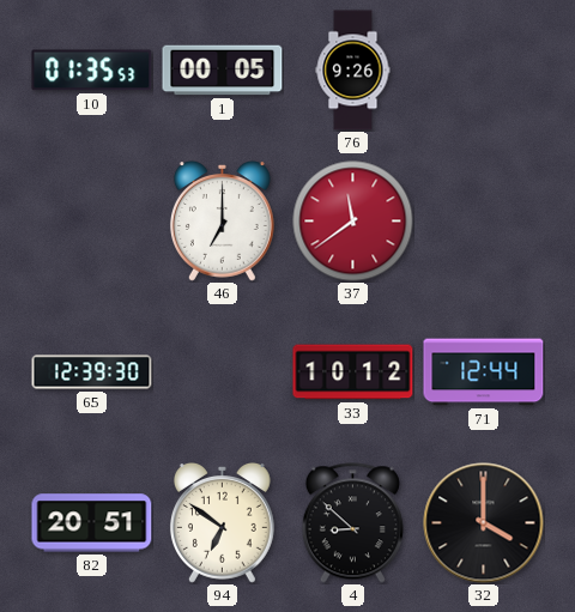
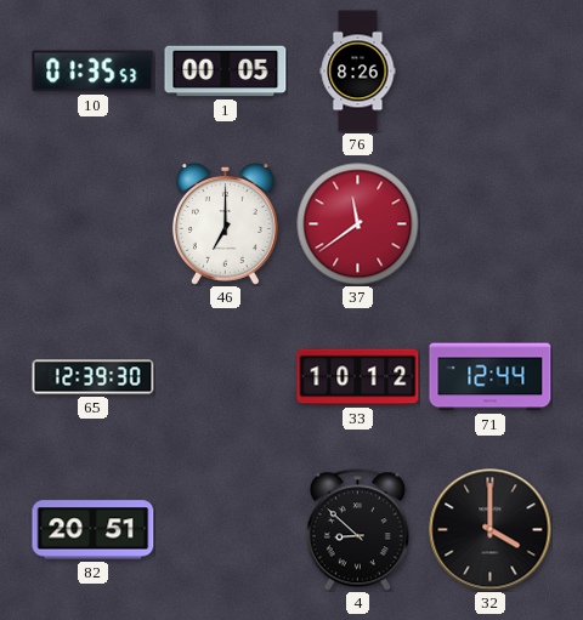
76: 9:26 -> 8:26
94: 6:51 -> none
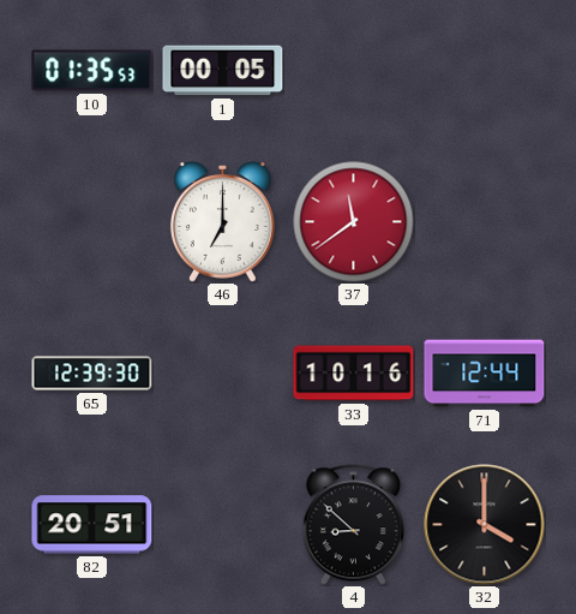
76: 8:26 -> none
33: 10:12 -> 10:16
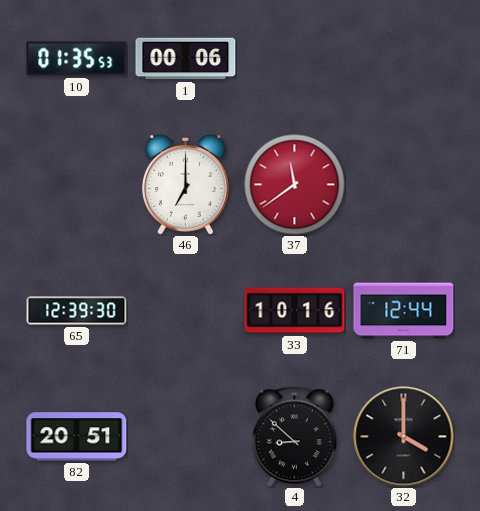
1: 00:05 -> 00:06
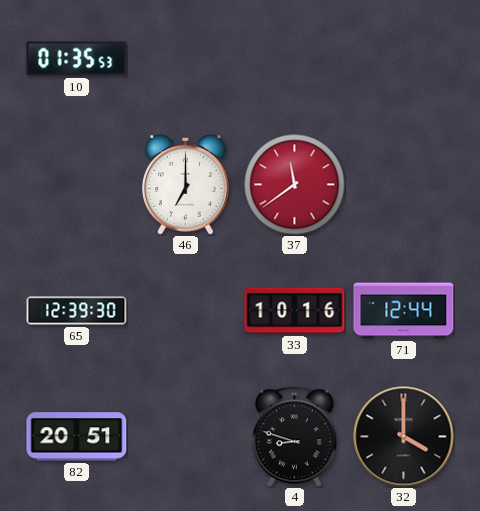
1: 00:06 -> none
4: 8:52 -> 8:48
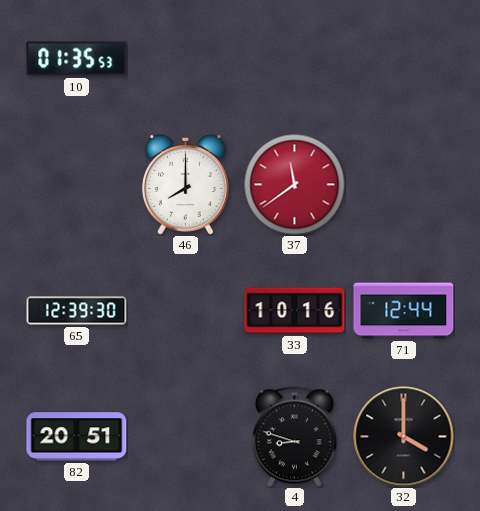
46: 7:00 -> 8:00
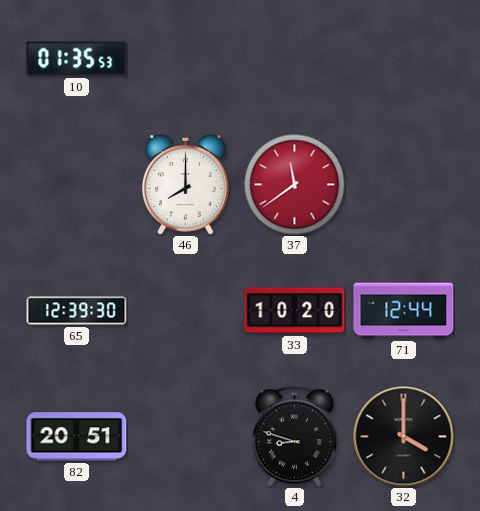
33: 10:16 -> 10:20
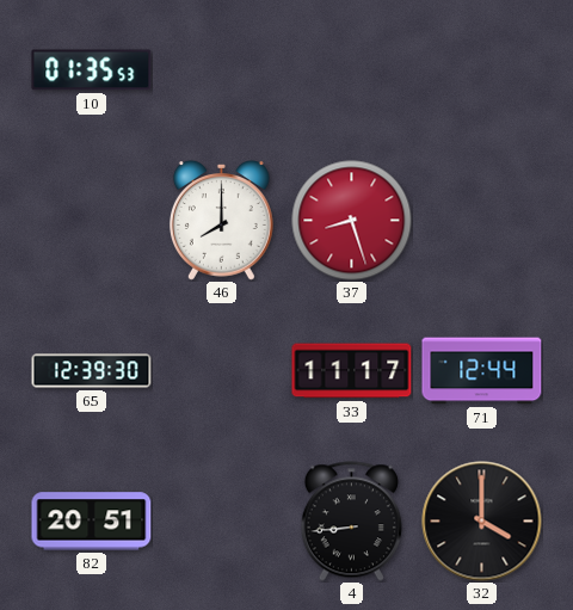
37: 11:39 -> 8:27
33: 10:20 -> 11:17
4: 8:48 -> 8:44
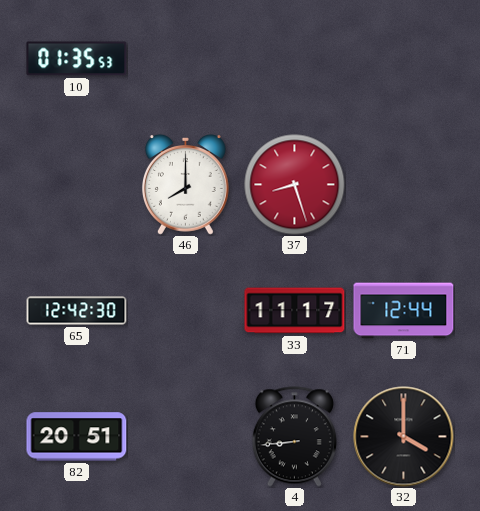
65: 12:39 -> 12:42
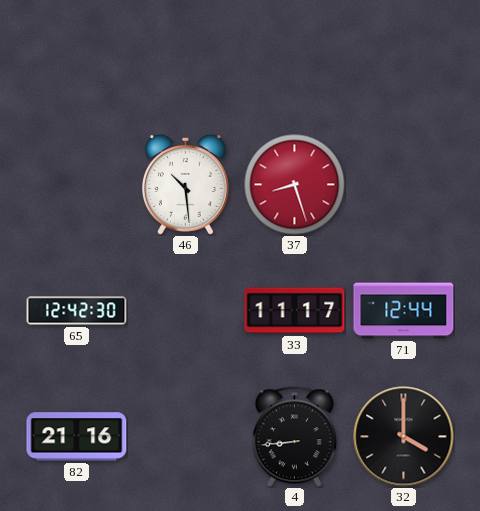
10: 01:35 -> none
46: 8:00 -> 10:29
82: 20:51 -> 21:16
